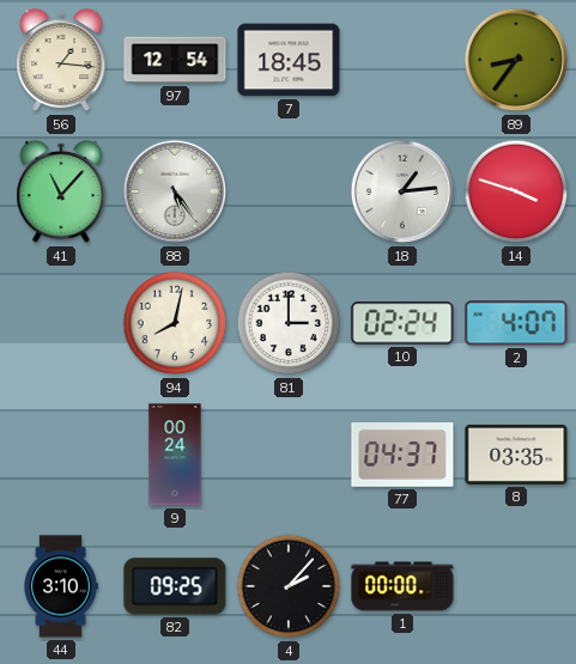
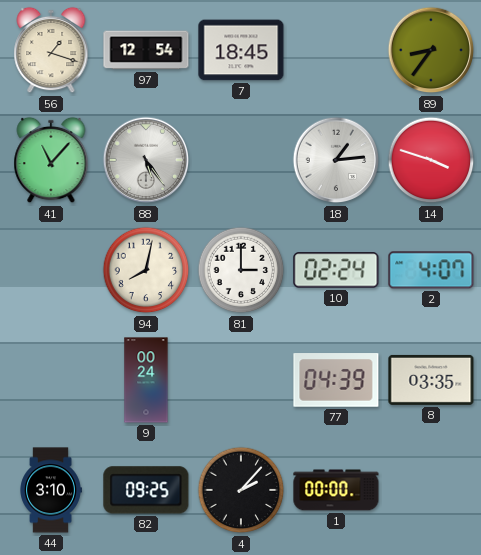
56: 1:16 -> 1:18
77: 04:37 -> 04:39
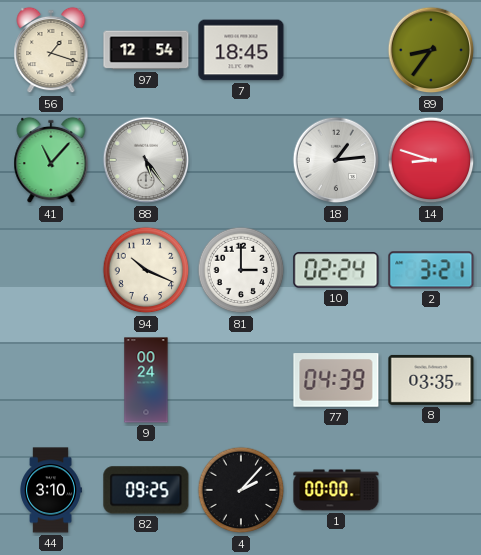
14: 3:48 -> 8:48
94: 8:02 -> 10:19
2: 4:07 -> 3:21
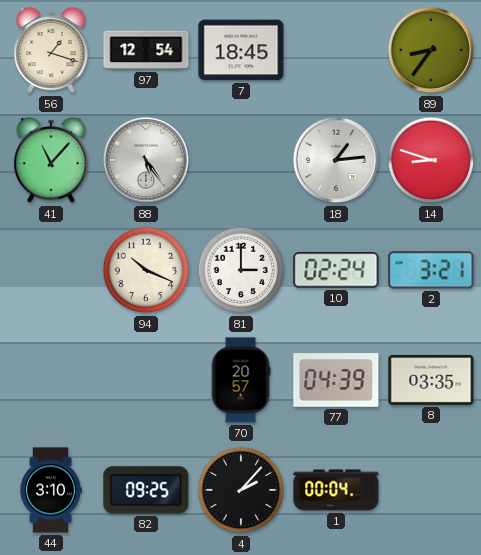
9: 00:24 -> none
70: none -> 20:57
1: 00:00 -> 00:04
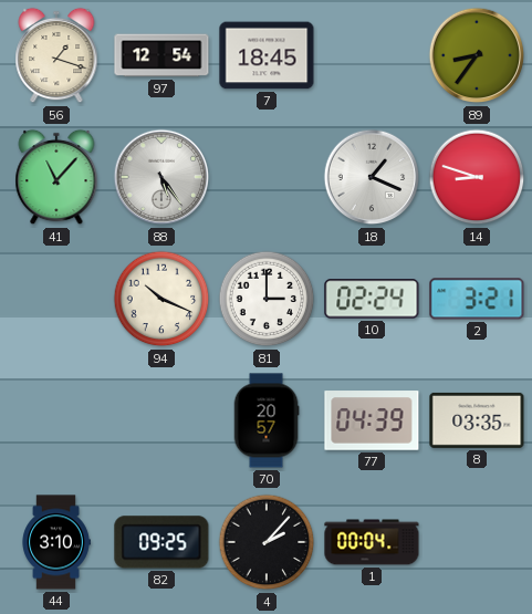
18: 1:14 -> 1:19
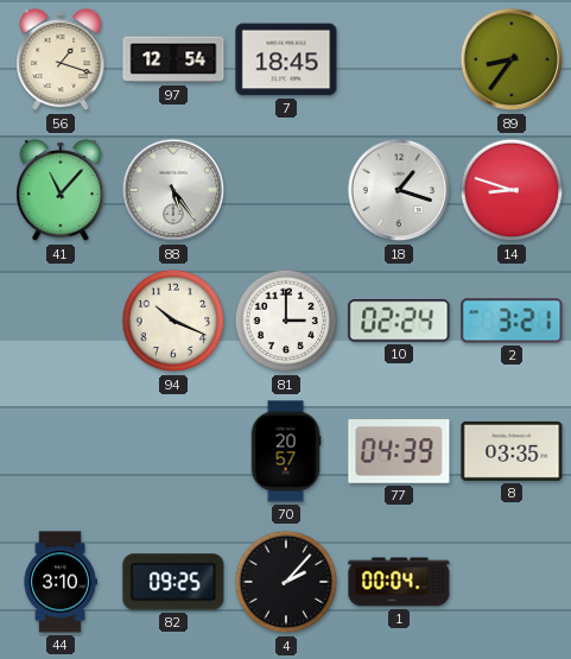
18: 1:19 -> 1:18
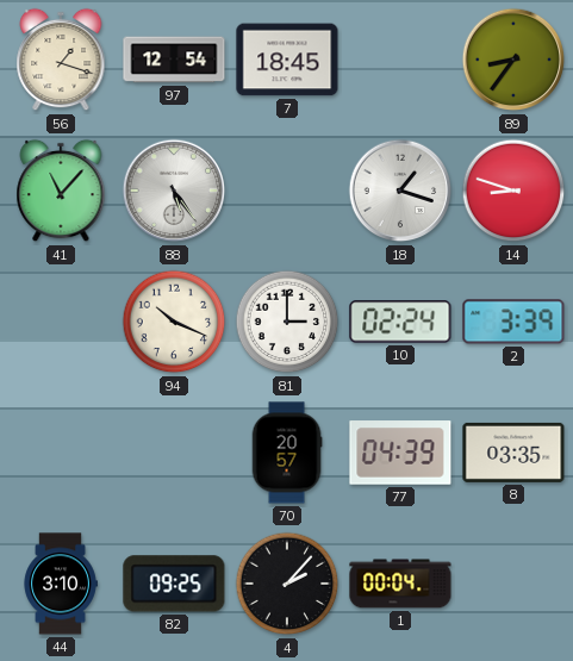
2: 3:21 -> 3:39
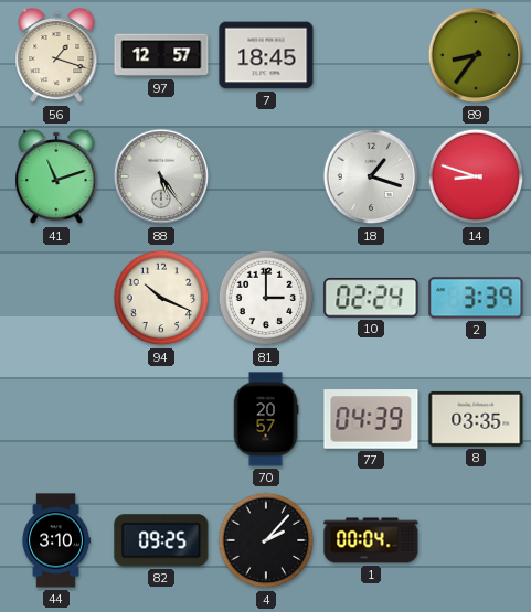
97: 12:54 -> 12:57
41: 11:07 -> 11:12
